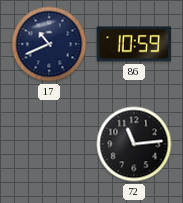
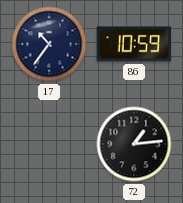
17: 10:41 -> 10:36
72: 11:14 -> 1:14
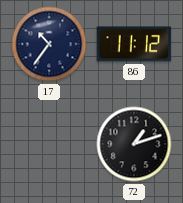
86: 10:59 -> 11:12
72: 1:14 -> 1:12
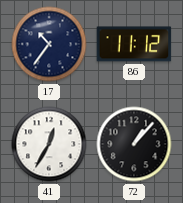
41: none -> 12:35
72: 1:12 -> 1:07
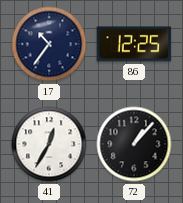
86: 11:12 -> 12:25
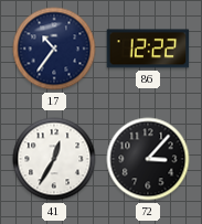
86: 12:25 -> 12:22
72: 1:07 -> 3:07
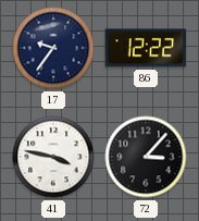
17: 10:36 -> 9:36
41: 12:35 -> 3:47
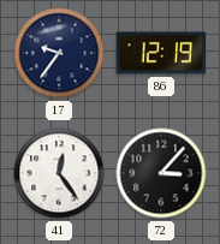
86: 12:22 -> 12:19
41: 3:47 -> 12:24
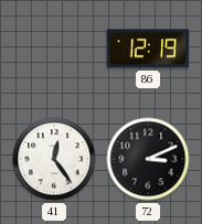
17: 9:36 -> none
72: 3:07 -> 3:11
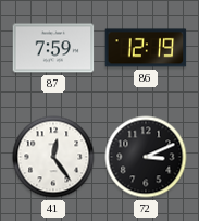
87: none -> 7:59
